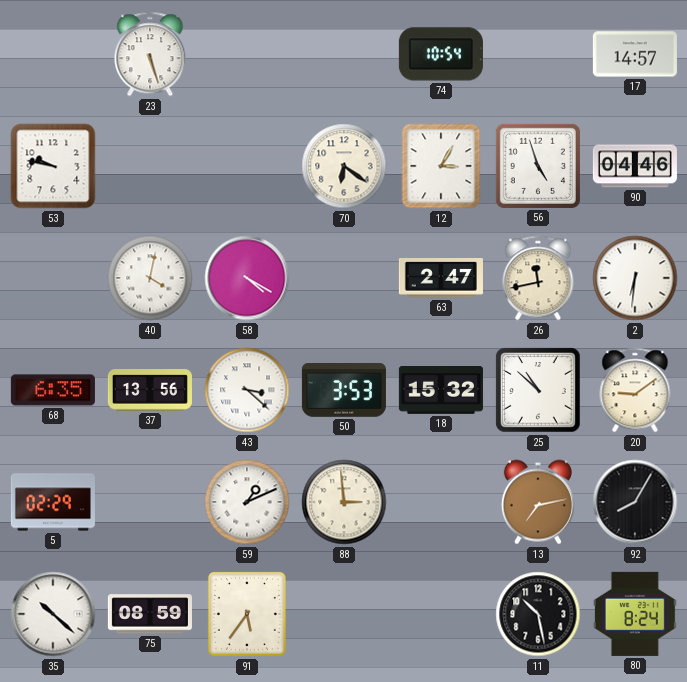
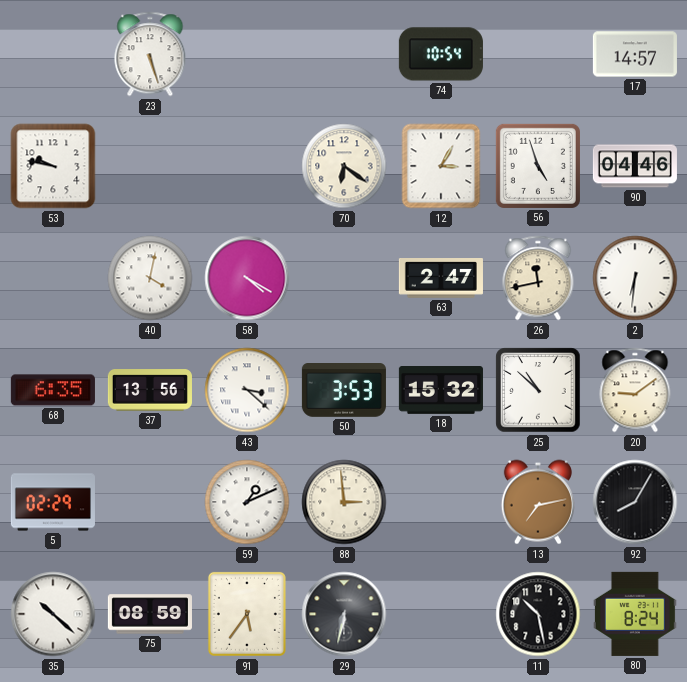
29: none -> 6:32
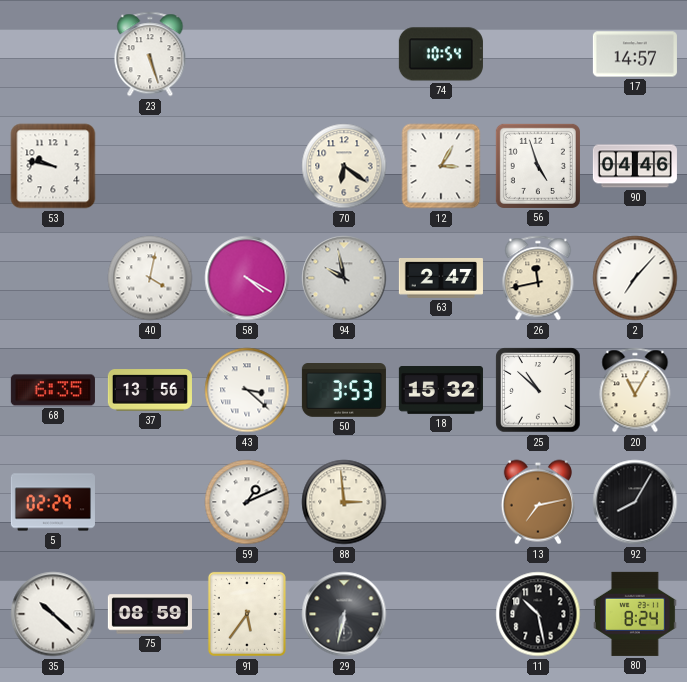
94: none -> 9:58
2: 6:31 -> 7:07
20: 9:09 -> 11:05
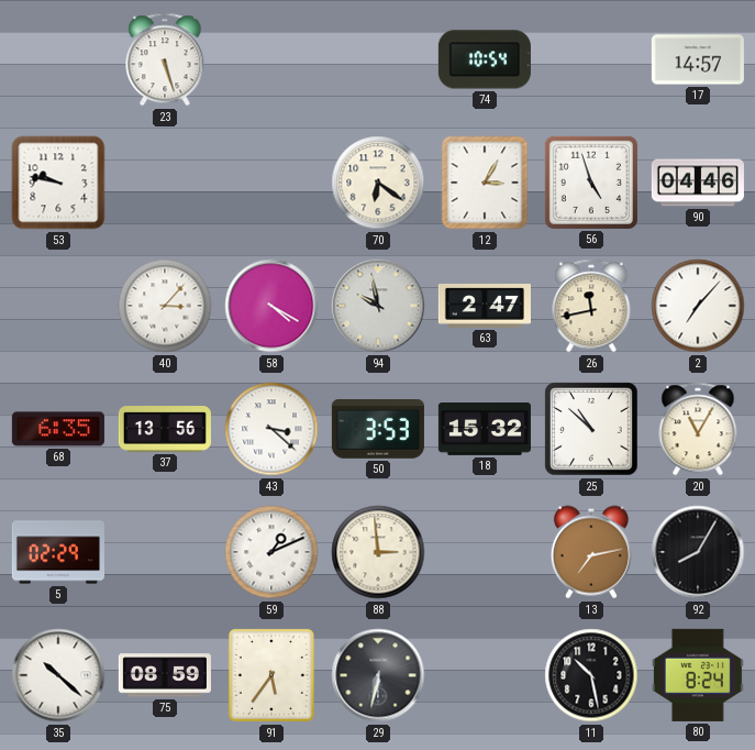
40: 4:02 -> 3:07
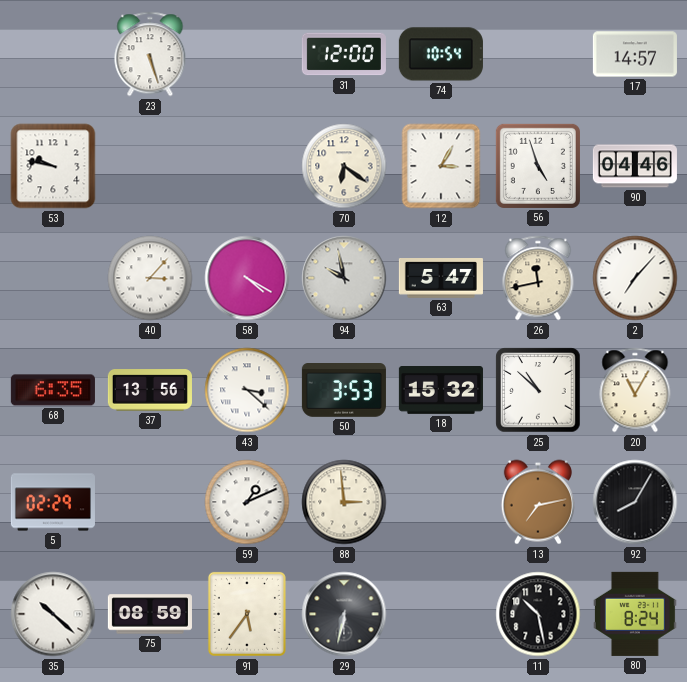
31: none -> 12:00
63: 2:47 -> 5:47
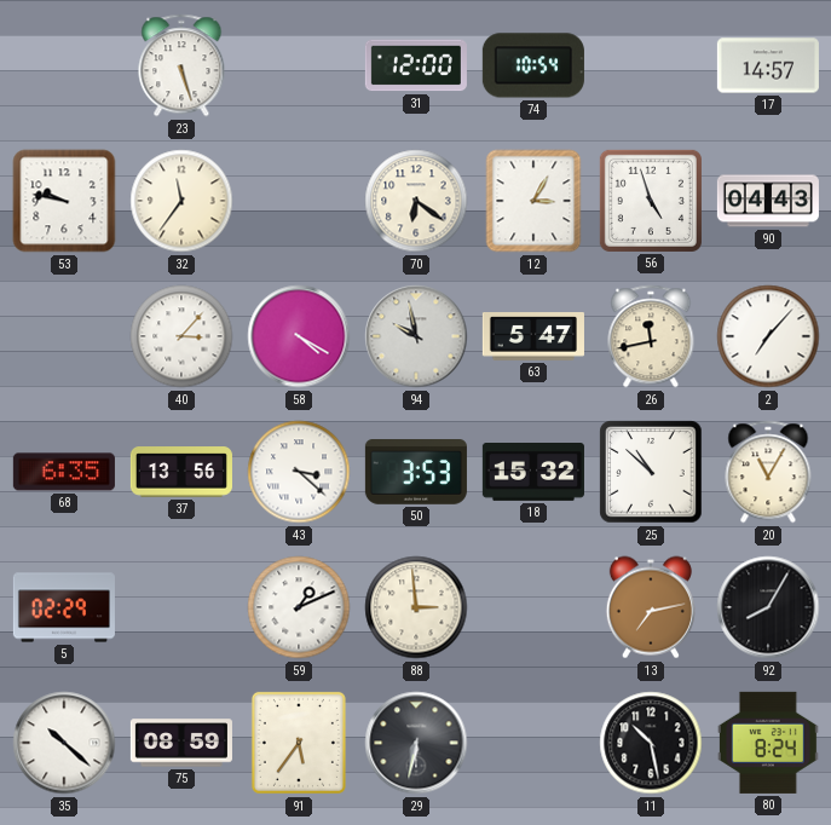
32: none -> 11:36
90: 04:46 -> 04:43
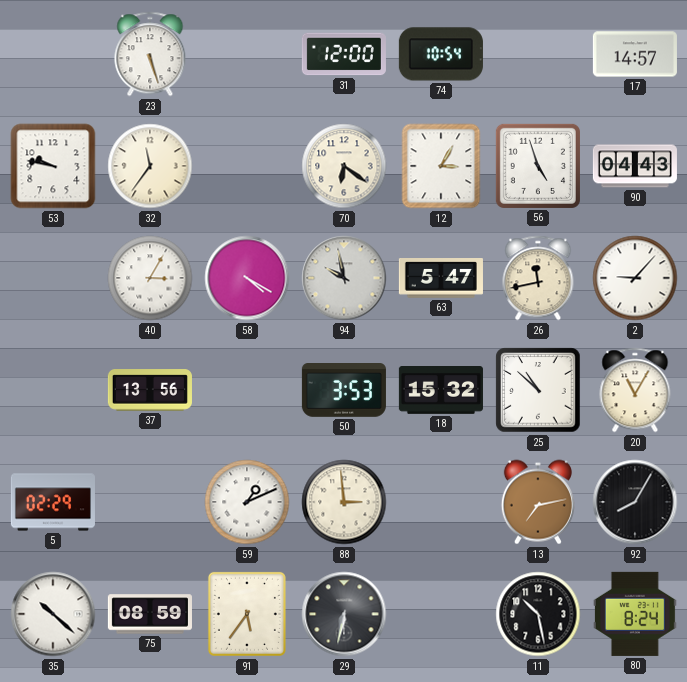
40: 3:07 -> 3:05
2: 7:07 -> 9:07
68: 6:35 -> none
43: 3:22 -> none
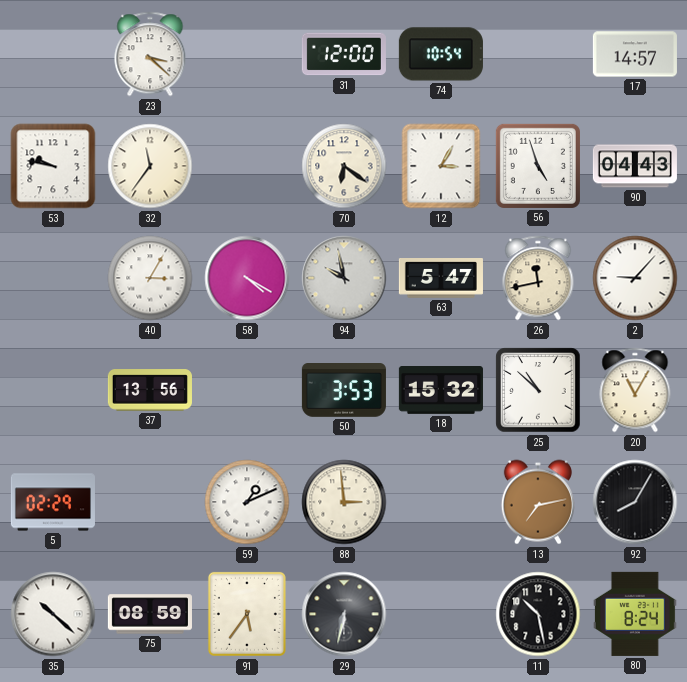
23: 5:27 -> 3:22
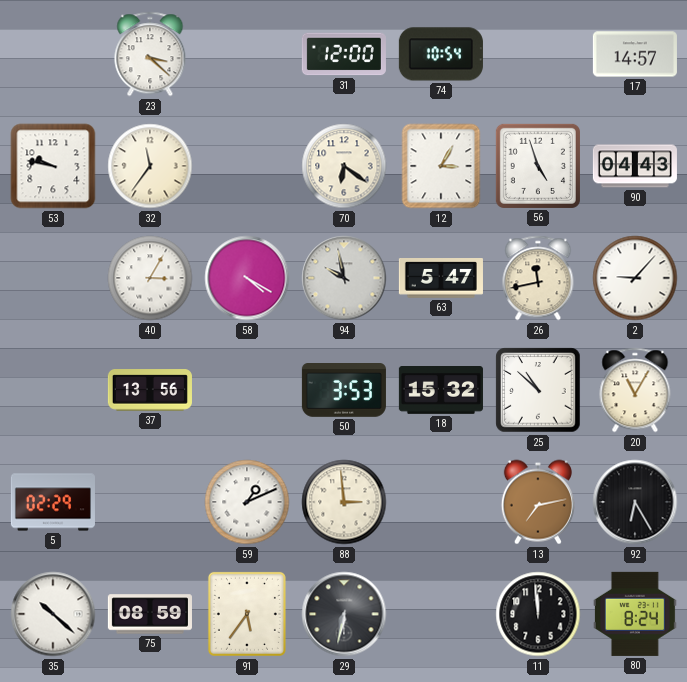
92: 8:05 -> 6:25
11: 10:28 -> 11:59
